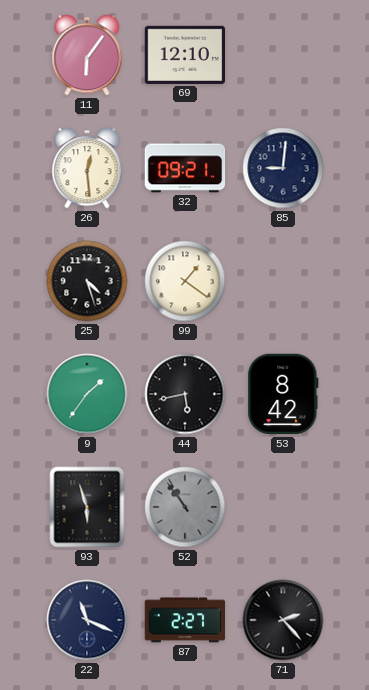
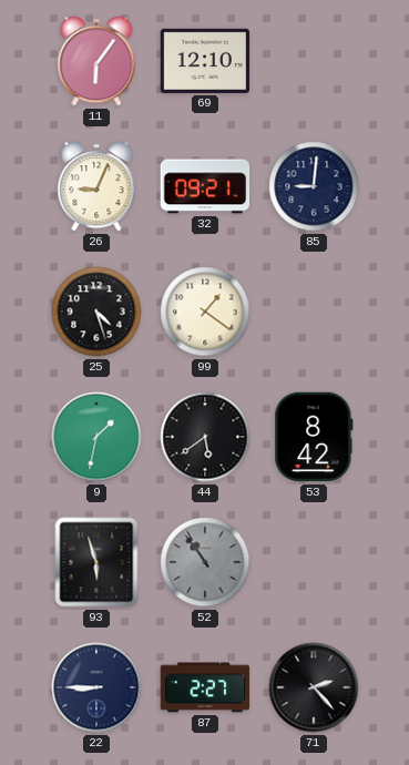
26: 12:29 -> 9:04
9: 1:36 -> 1:32
44: 5:43 -> 5:39
22: 11:19 -> 8:45
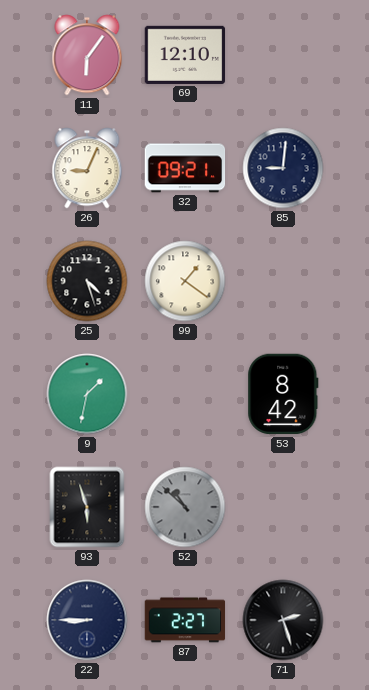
44: 5:39 -> none
52: 10:54 -> 10:52
71: 2:23 -> 2:27
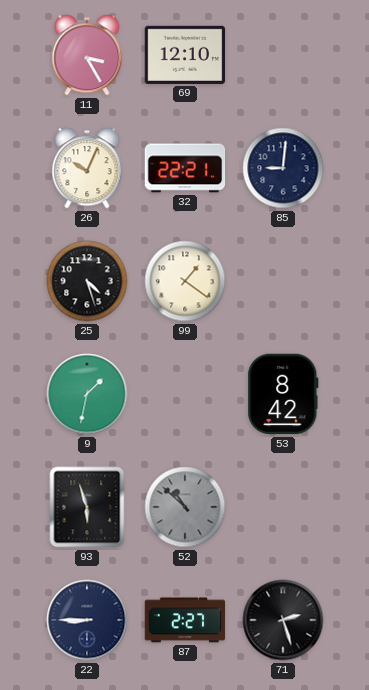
11: 6:06 -> 3:25
26: 9:04 -> 10:04
32: 09:21 -> 22:21
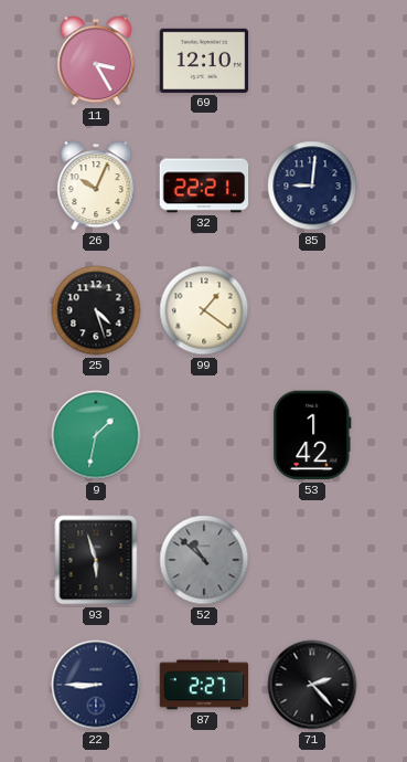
53: 8:42 -> 1:42
71: 2:27 -> 2:23
